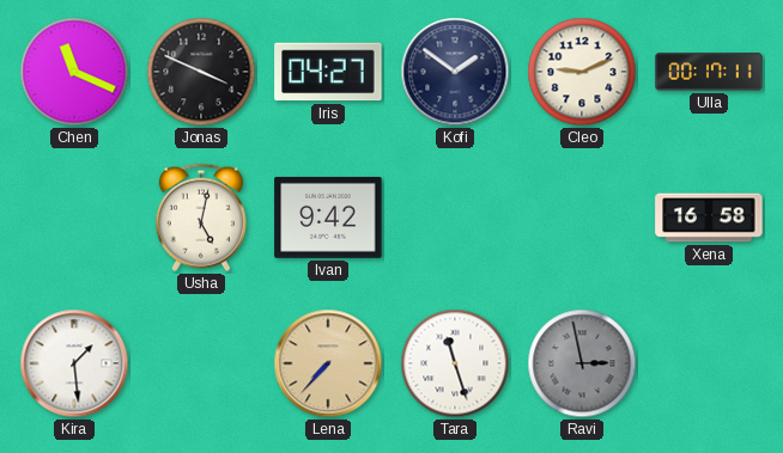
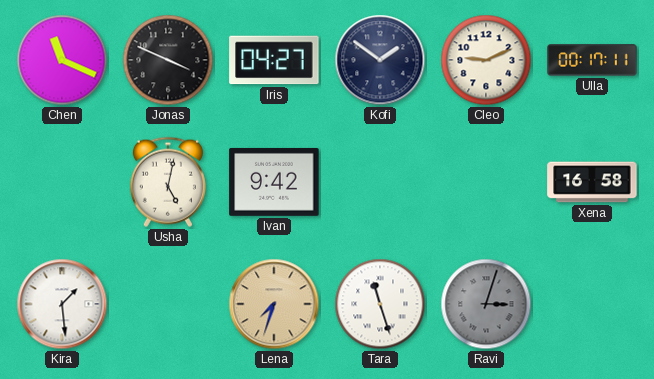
Lena: 7:37 -> 7:33
Ravi: 2:58 -> 3:03
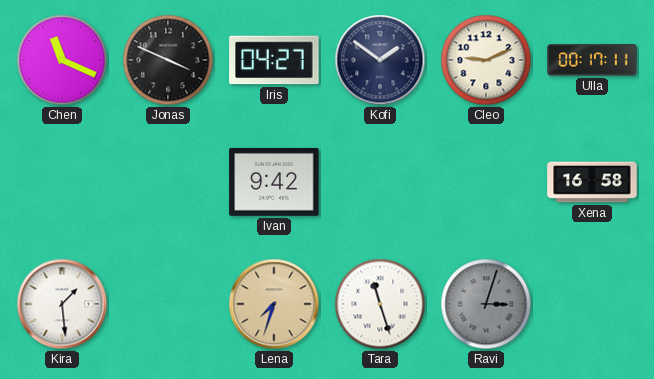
Usha: 5:02 -> none
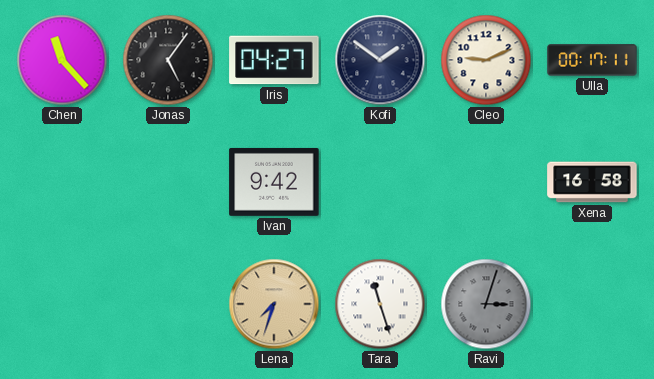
Chen: 11:19 -> 11:23
Jonas: 3:49 -> 5:06
Kira: 1:29 -> none
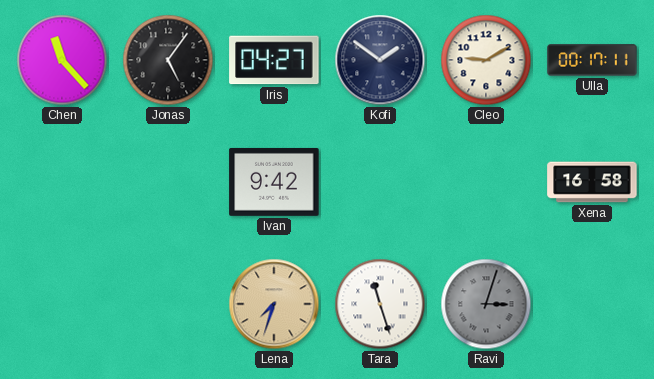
Cleo: 9:11 -> 9:10
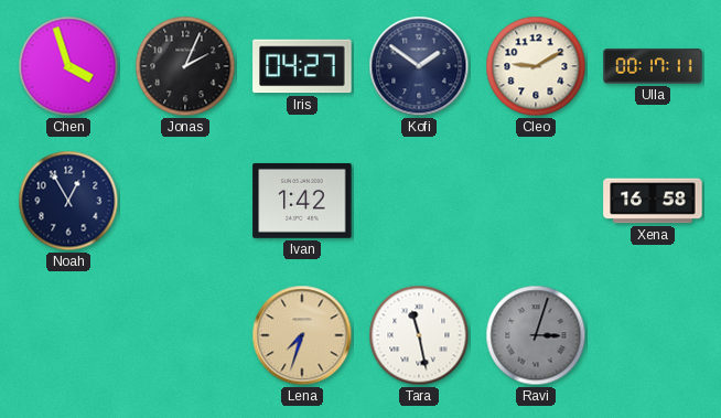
Chen: 11:23 -> 3:57
Jonas: 5:06 -> 2:04
Noah: none -> 12:55
Ivan: 9:42 -> 1:42
Tara: 11:27 -> 11:28
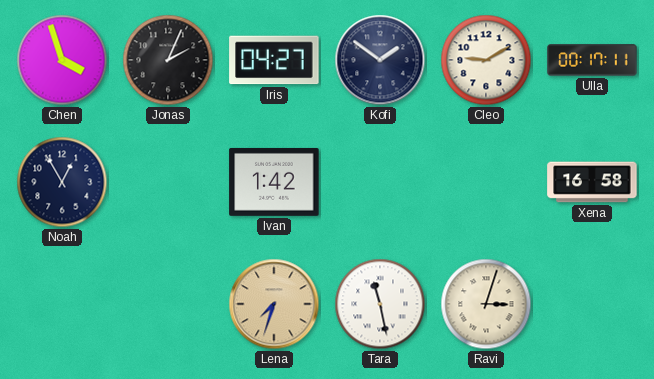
Ravi dial: grey -> cream
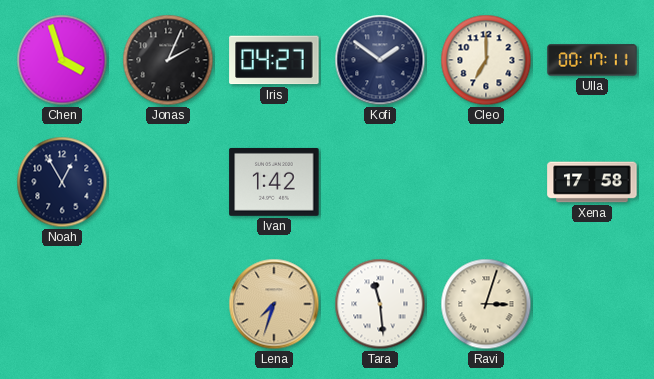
Cleo: 9:10 -> 7:00
Xena: 16:58 -> 17:58
Tara: 11:28 -> 11:29
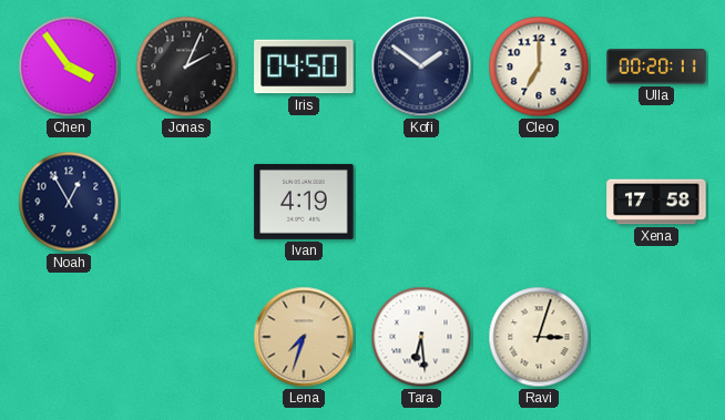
Chen: 3:57 -> 3:54
Iris: 04:27 -> 04:50
Ulla: 00:17 -> 00:20
Ivan: 1:42 -> 4:19
Tara: 11:29 -> 6:29
